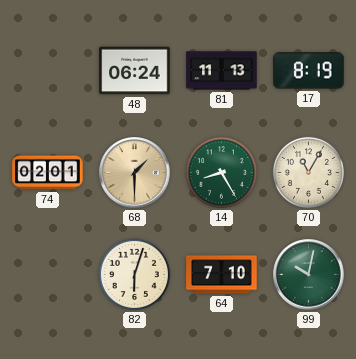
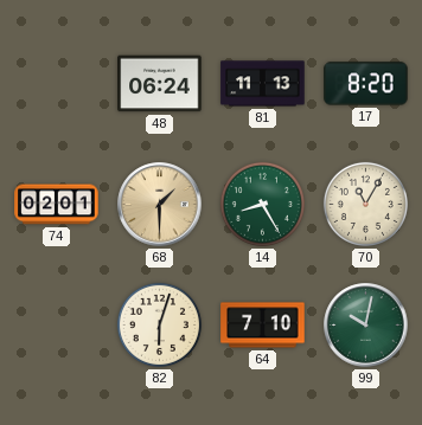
17: 8:19 -> 8:20
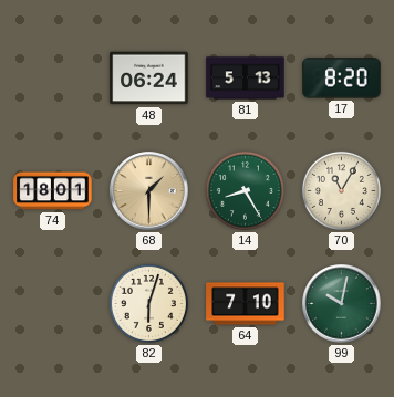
81: 11:13 -> 5:13
74: 02:01 -> 18:01
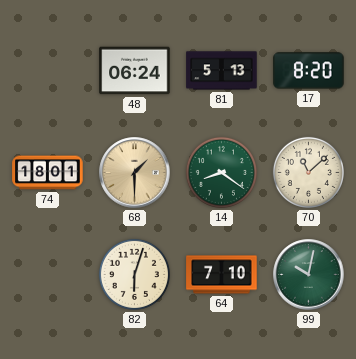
14: 8:25 -> 8:21
70: 11:05 -> 11:08
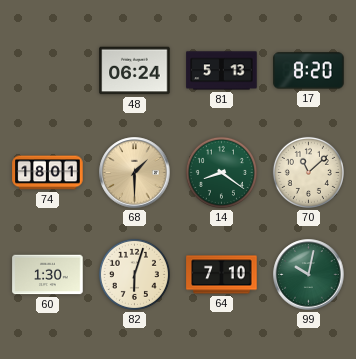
60: none -> 1:30
